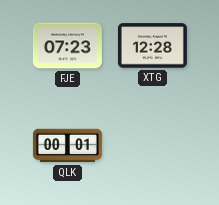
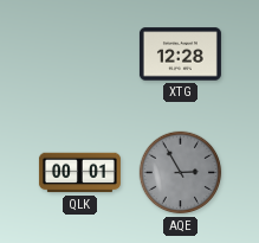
FJE: 07:23 -> none
AQE: none -> 2:55
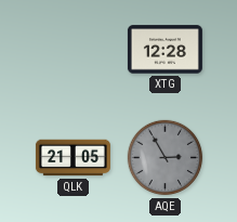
QLK: 00:01 -> 21:05
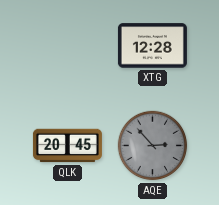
QLK: 21:05 -> 20:45
AQE: 2:55 -> 2:53
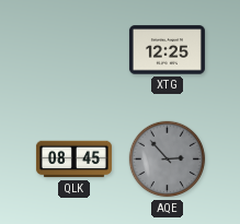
XTG: 12:28 -> 12:25
QLK: 20:45 -> 08:45
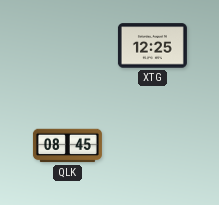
AQE: 2:53 -> none
